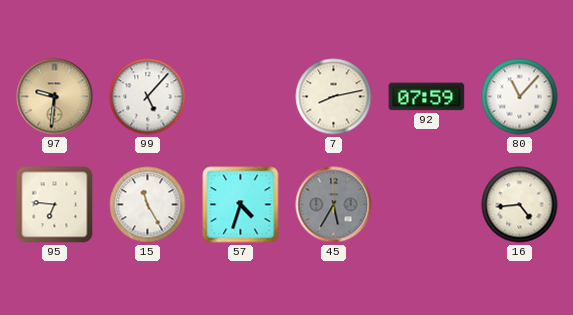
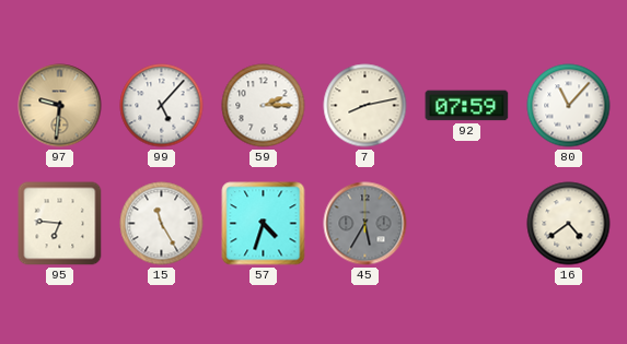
59: none -> 2:15
16: 4:44 -> 4:39
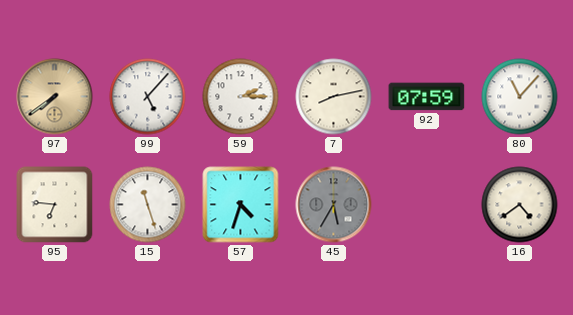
97: 9:31 -> 7:39
15: 11:25 -> 11:27
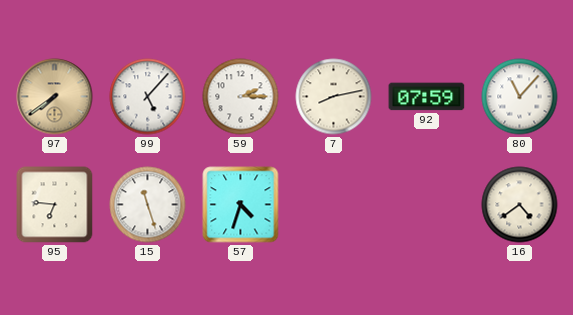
45: 5:35 -> none
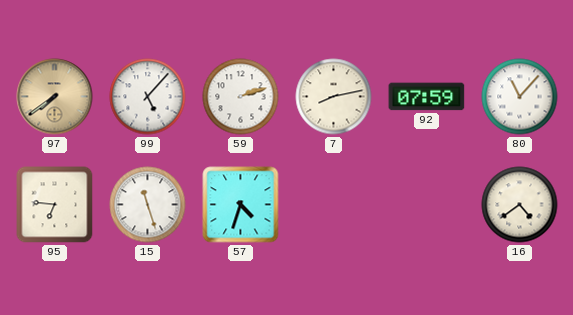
59: 2:15 -> 2:12
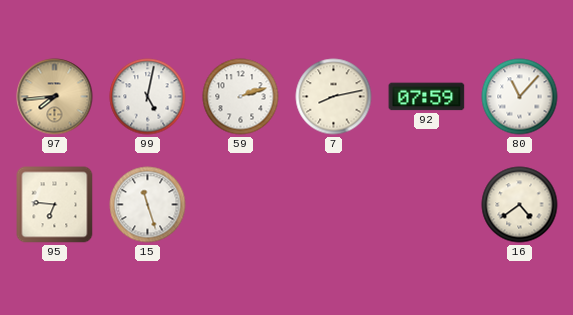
97: 7:39 -> 7:44
99: 5:07 -> 5:02
57: 4:33 -> none
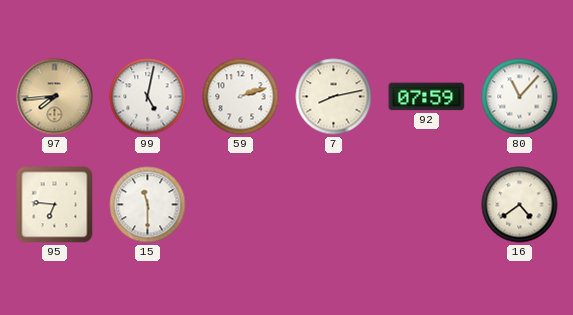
15: 11:27 -> 11:30
